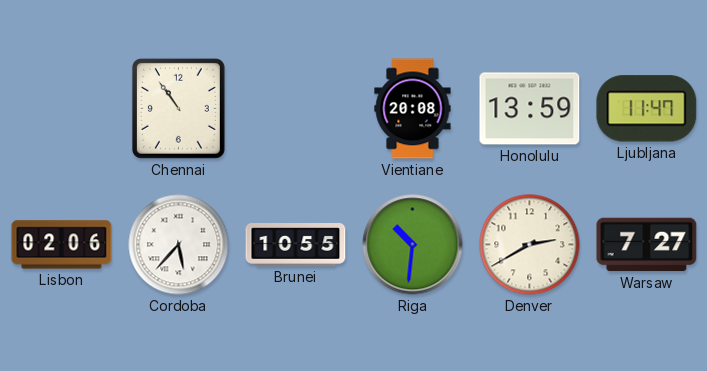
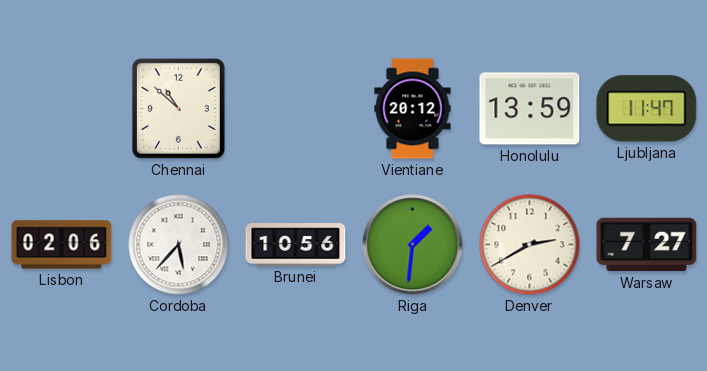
Chennai: 10:54 -> 10:52
Vientiane: 20:08 -> 20:12
Brunei: 10:55 -> 10:56
Riga: 10:31 -> 1:31
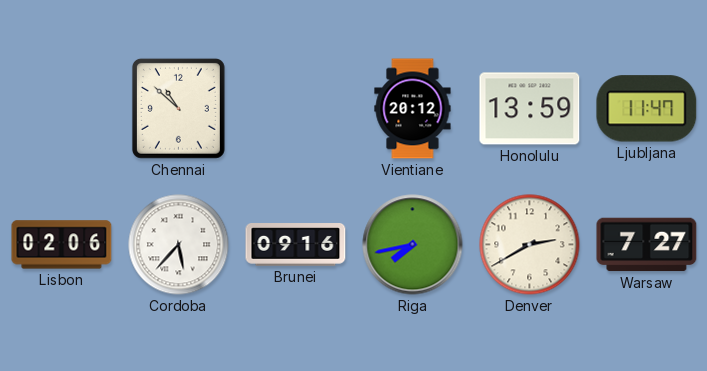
Brunei: 10:56 -> 09:16
Riga: 1:31 -> 7:43
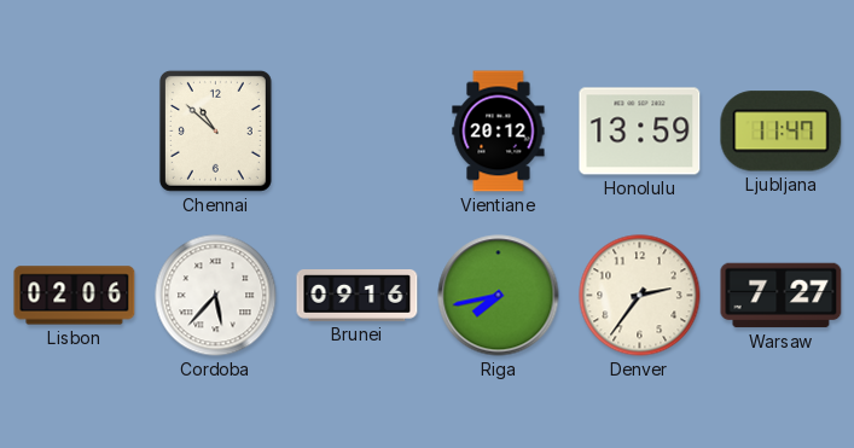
Denver: 2:40 -> 2:36
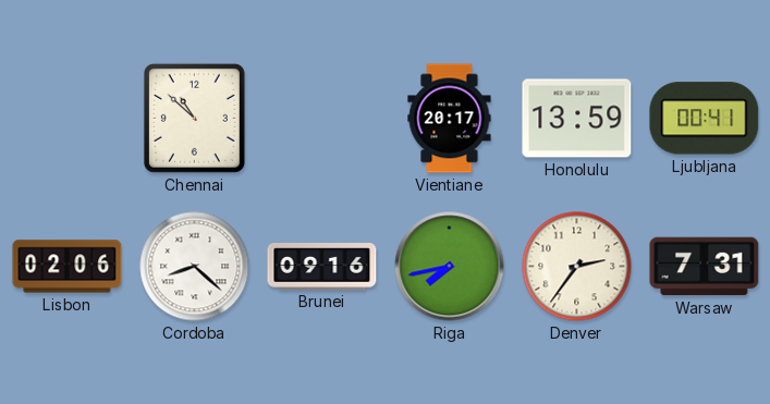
Vientiane: 20:12 -> 20:17
Ljubljana: 11:47 -> 00:41
Cordoba: 5:37 -> 8:22
Warsaw: 7:27 -> 7:31
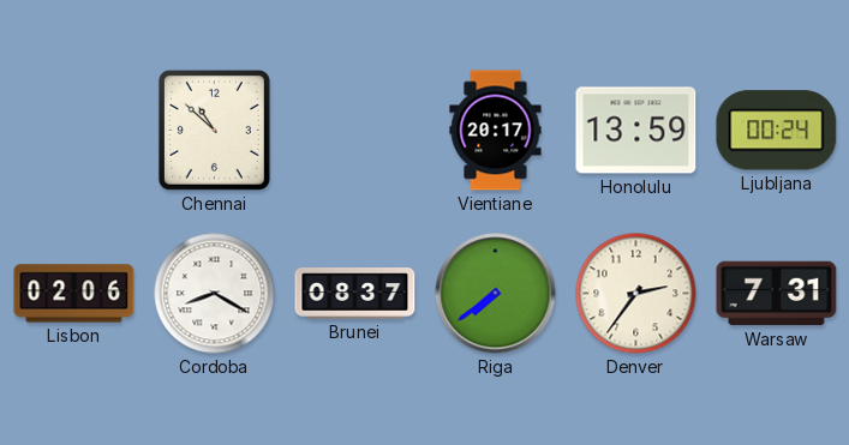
Ljubljana: 00:41 -> 00:24
Cordoba: 8:22 -> 8:20
Brunei: 09:16 -> 08:37
Riga: 7:43 -> 7:39
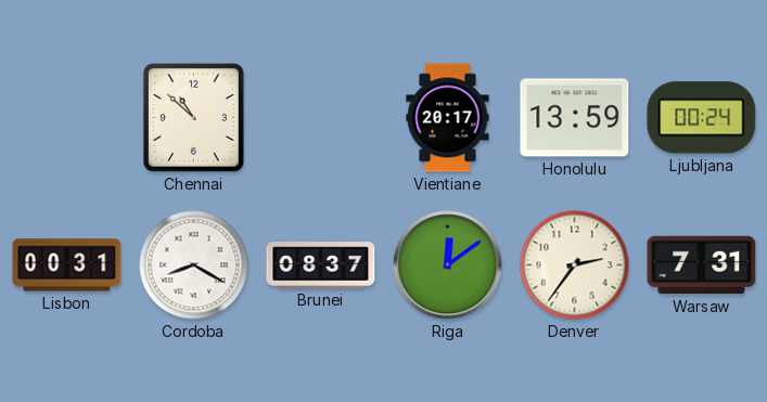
Lisbon: 02:06 -> 00:31
Riga: 7:39 -> 12:09
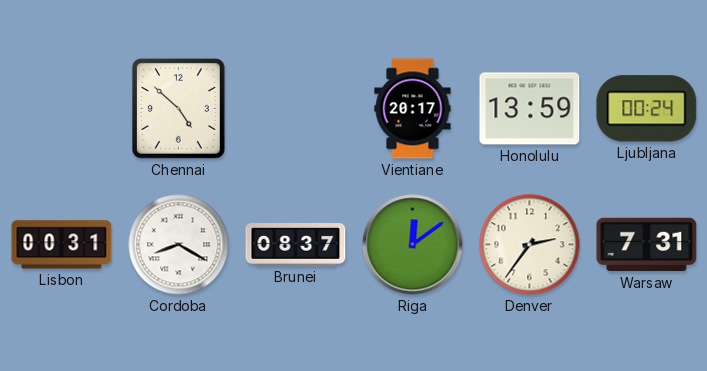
Chennai: 10:52 -> 4:52
